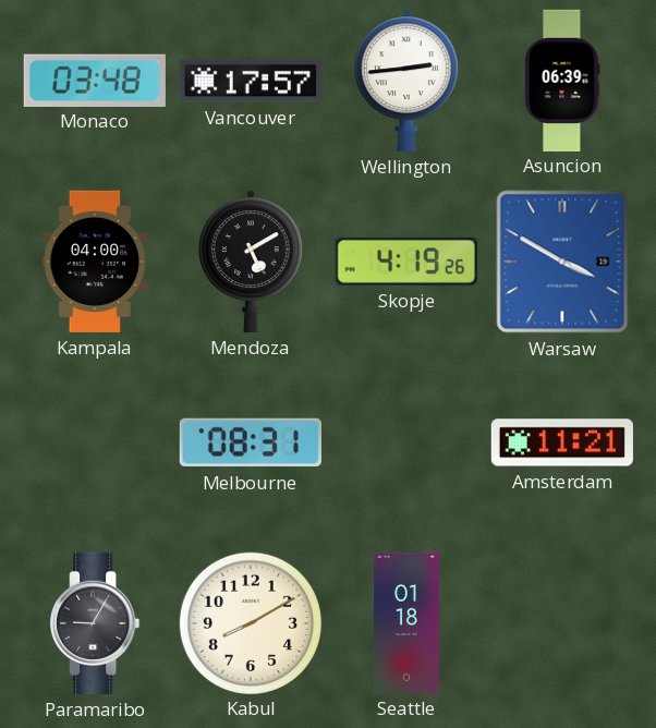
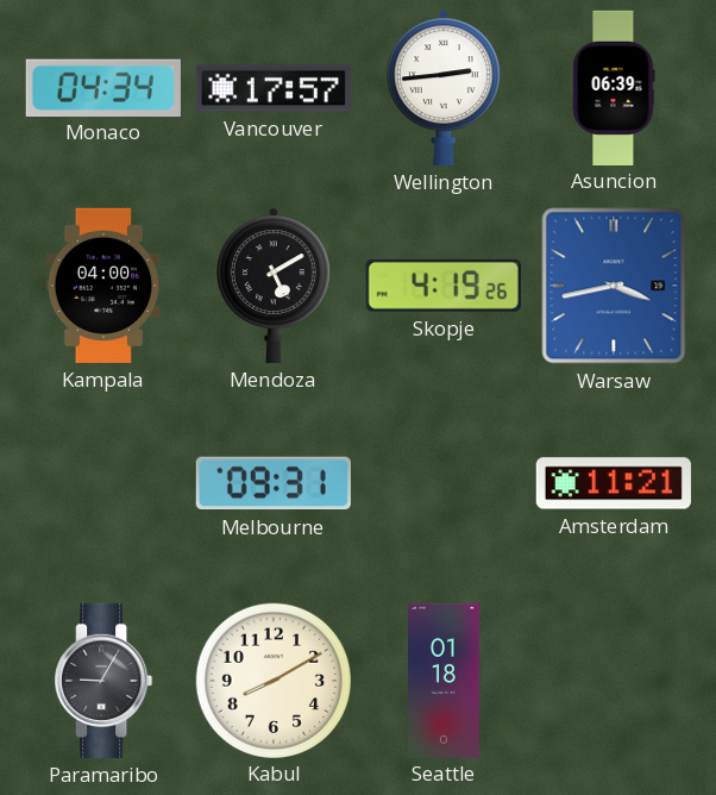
Monaco: 03:48 -> 04:34
Warsaw: 3:50 -> 3:43
Melbourne: 08:31 -> 09:31
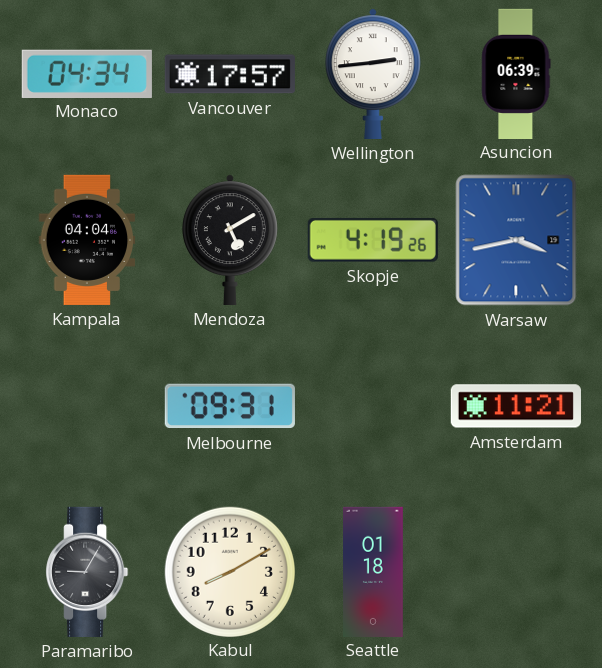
Kampala: 04:00 -> 04:04
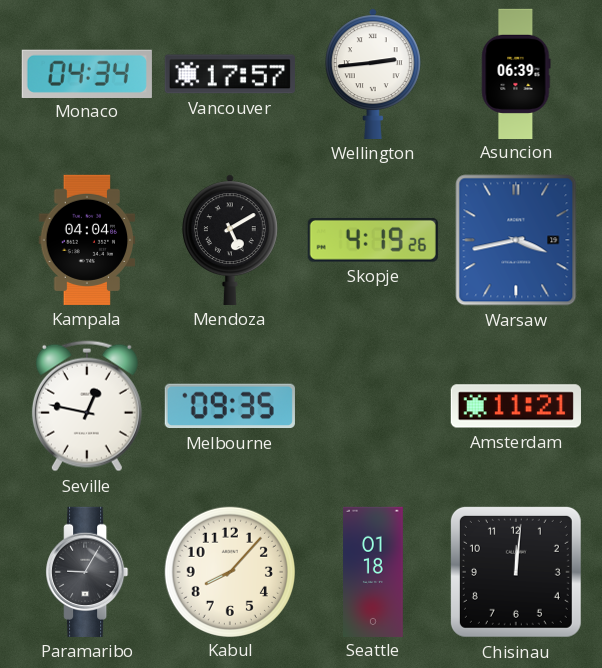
Seville: none -> 12:47
Melbourne: 09:31 -> 09:35
Kabul: 8:10 -> 8:07
Chisinau: none -> 12:01
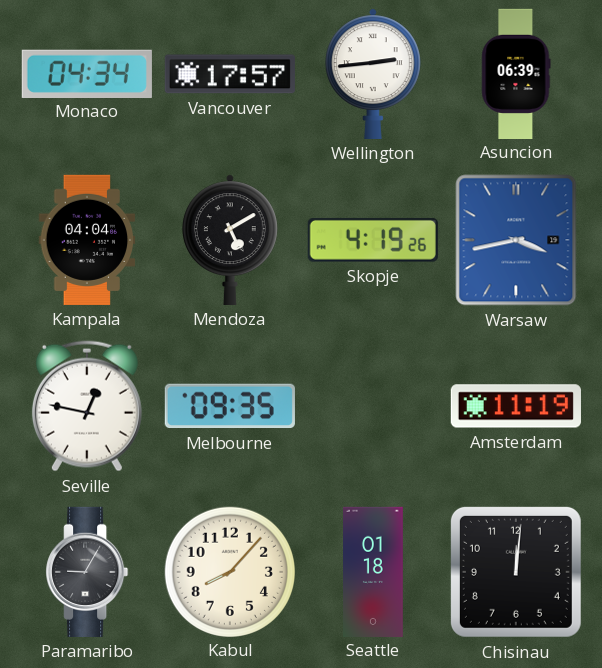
Amsterdam: 11:21 -> 11:19
